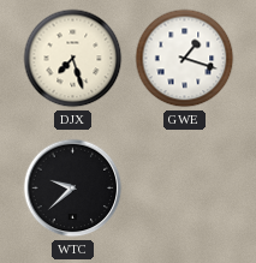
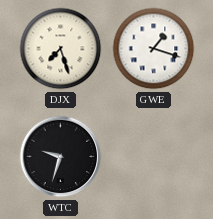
WTC: 9:38 -> 9:33
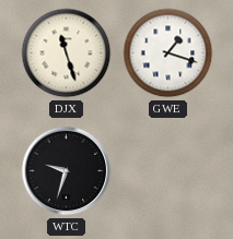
DJX: 7:27 -> 11:27
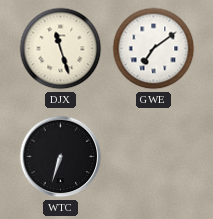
GWE: 1:18 -> 7:09
WTC: 9:33 -> 6:33
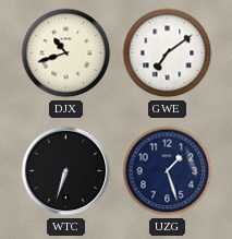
DJX: 11:27 -> 10:42
UZG: none -> 1:27
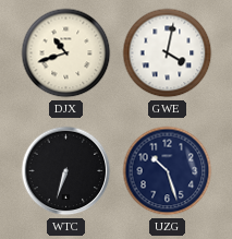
GWE: 7:09 -> 4:02
UZG: 1:27 -> 10:27
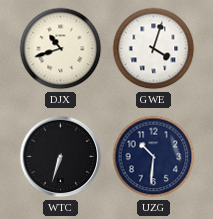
GWE: 4:02 -> 4:03
UZG: 10:27 -> 10:31
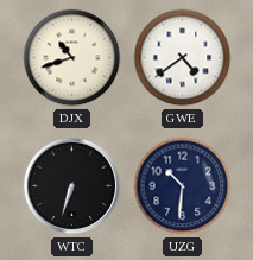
GWE: 4:03 -> 4:39
